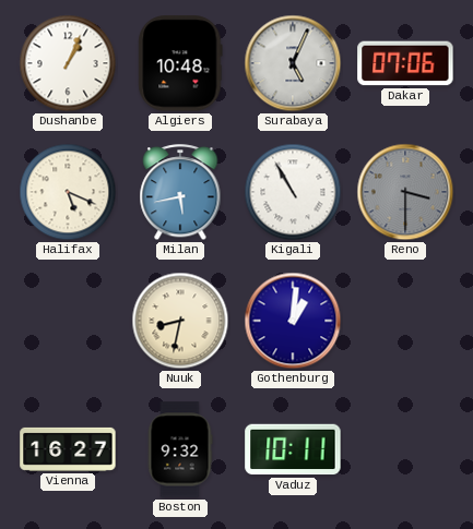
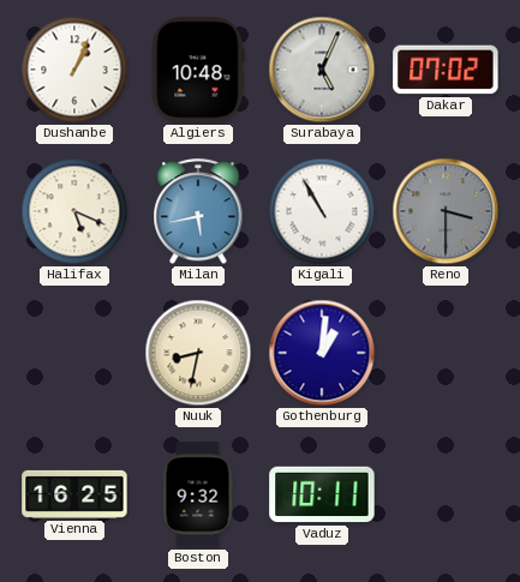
Dakar: 07:06 -> 07:02
Vienna: 16:27 -> 16:25
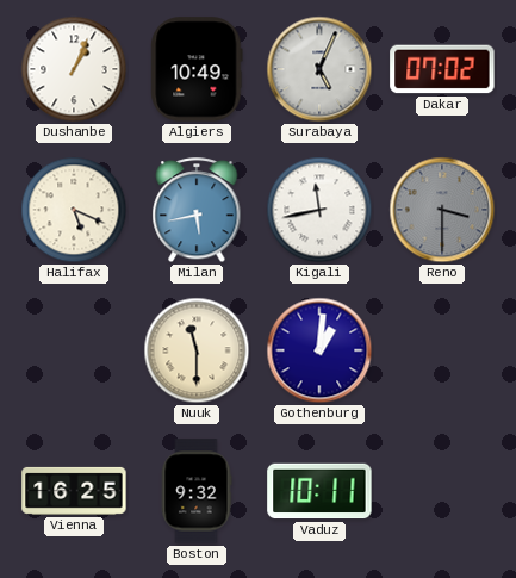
Algiers: 10:48 -> 10:49
Kigali: 10:55 -> 11:43
Nuuk: 8:32 -> 11:30
